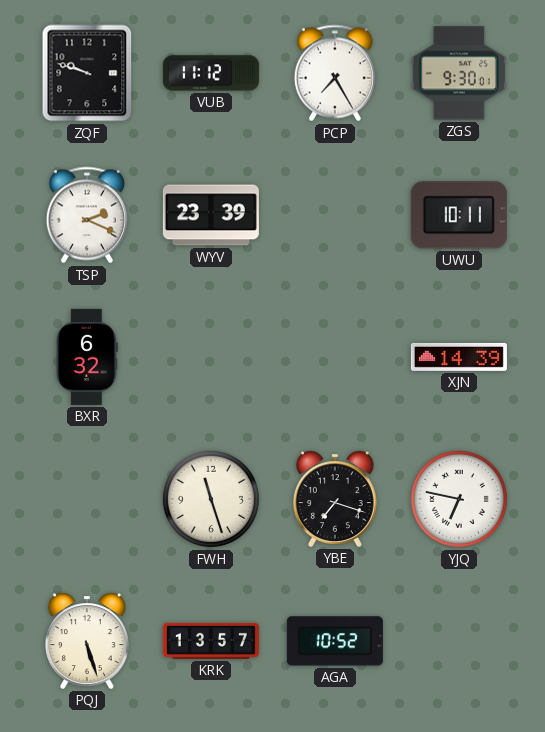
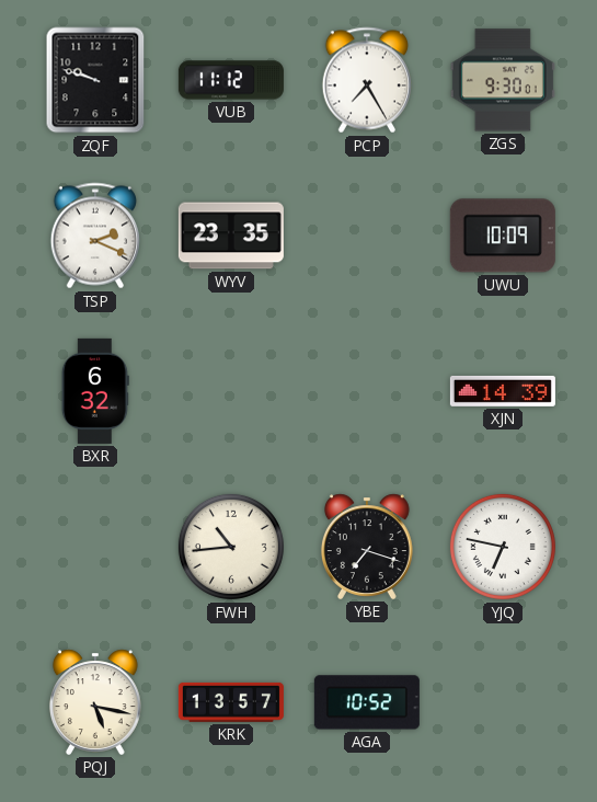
WYV: 23:39 -> 23:35
UWU: 10:11 -> 10:09
FWH: 11:27 -> 10:44
PQJ: 5:27 -> 5:17
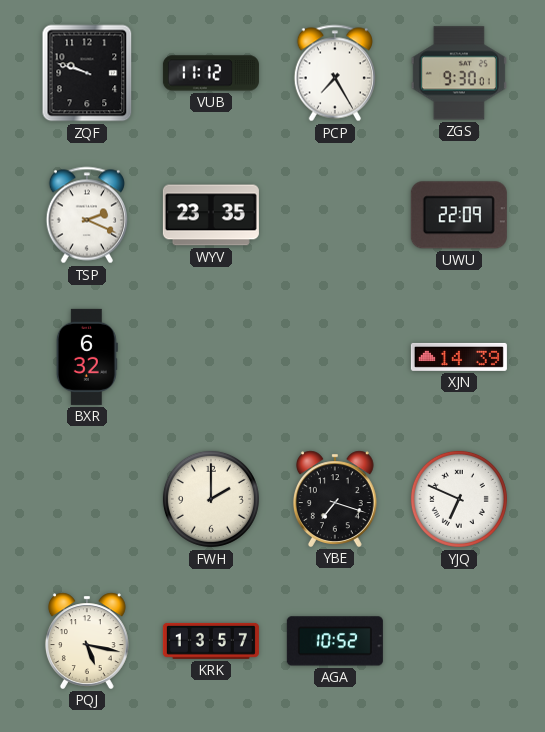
UWU: 10:09 -> 22:09
FWH: 10:44 -> 2:00
YJQ: 6:47 -> 6:49
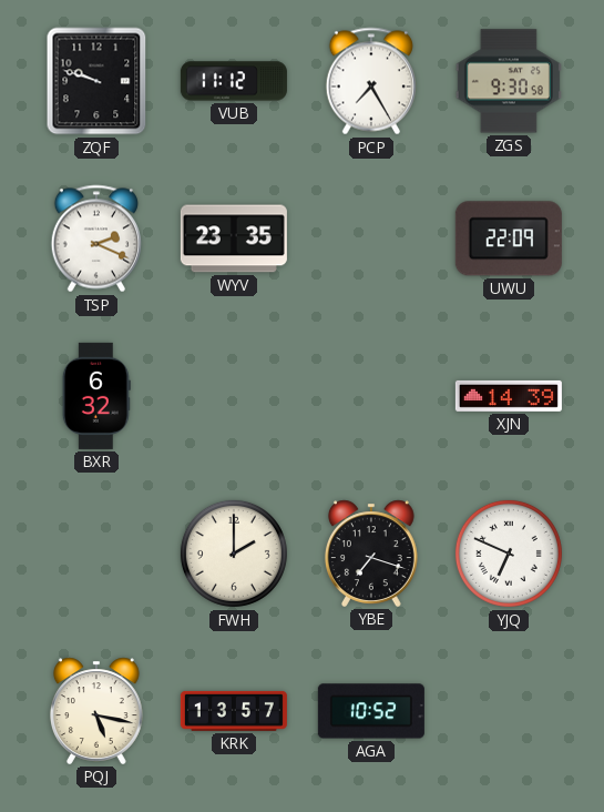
ZGS: 9:30:01 -> 9:30:58
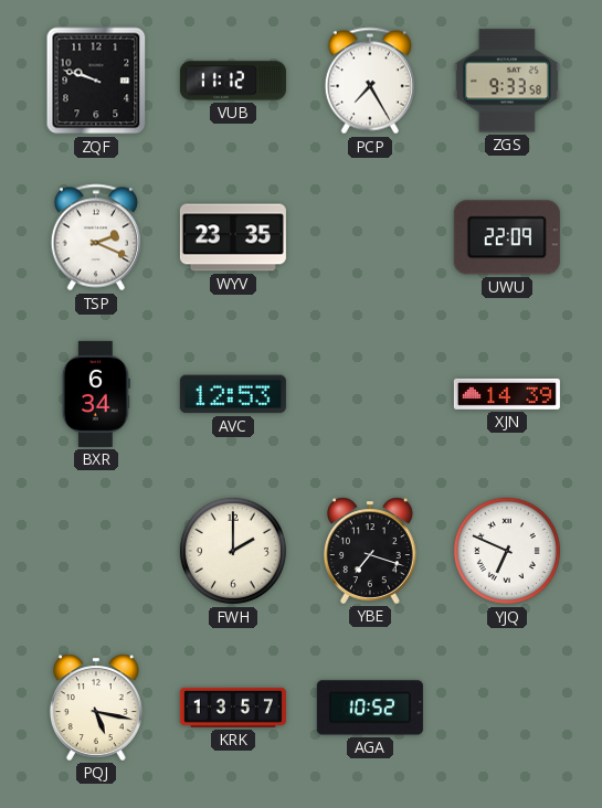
ZGS: 9:30 -> 9:33
BXR: 6:32 -> 6:34
AVC: none -> 12:53
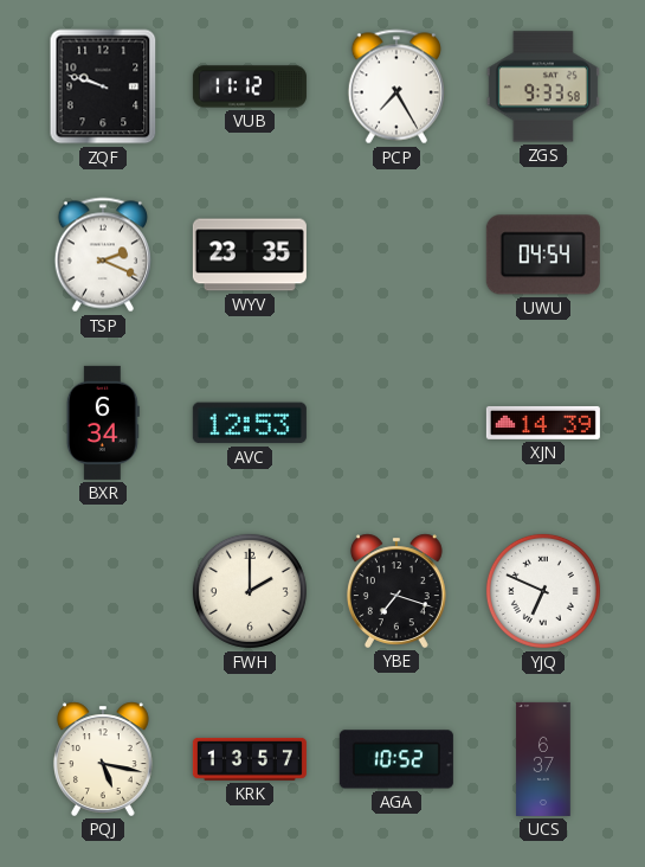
UWU: 22:09 -> 04:54
UCS: none -> 6:37
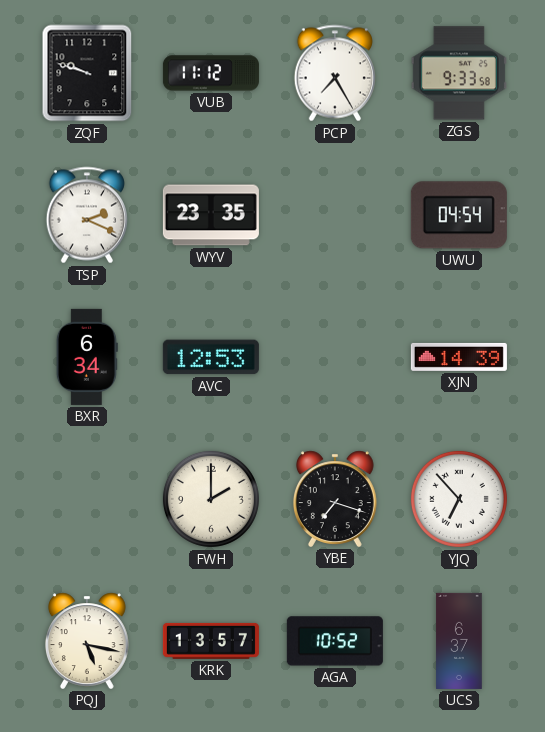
YJQ: 6:49 -> 6:53
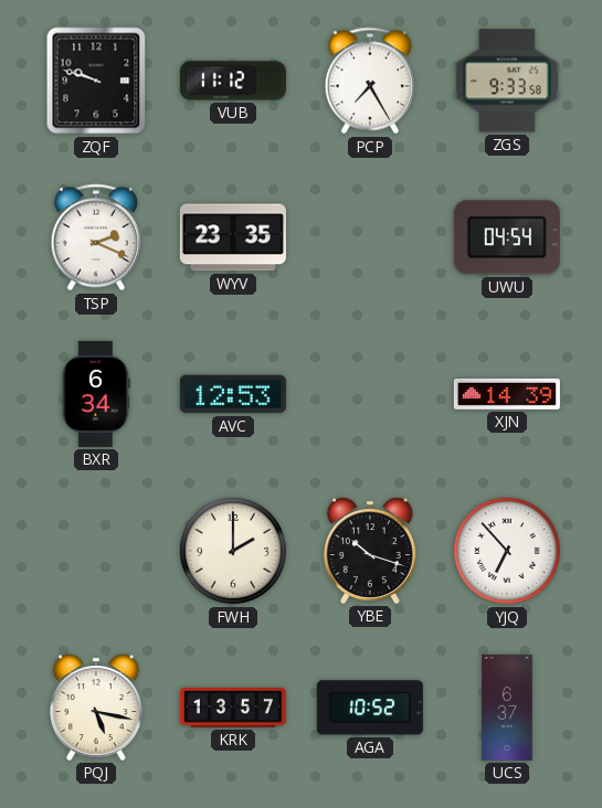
YBE: 7:18 -> 10:18
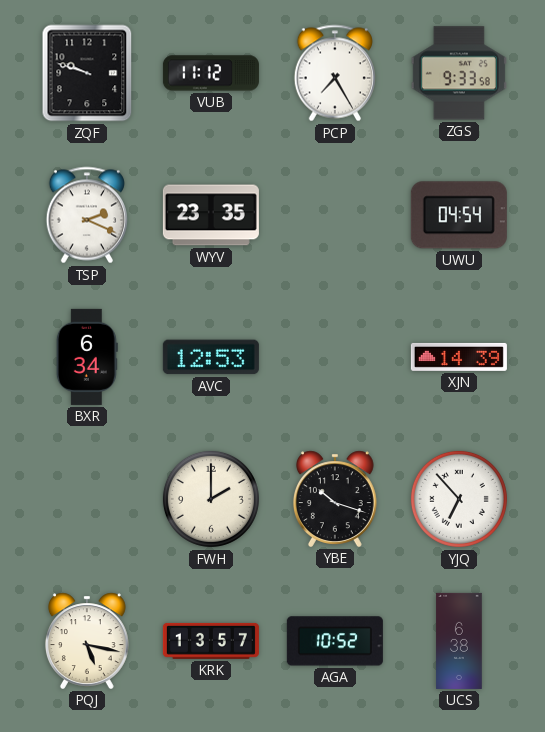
UCS: 6:37 -> 6:38
